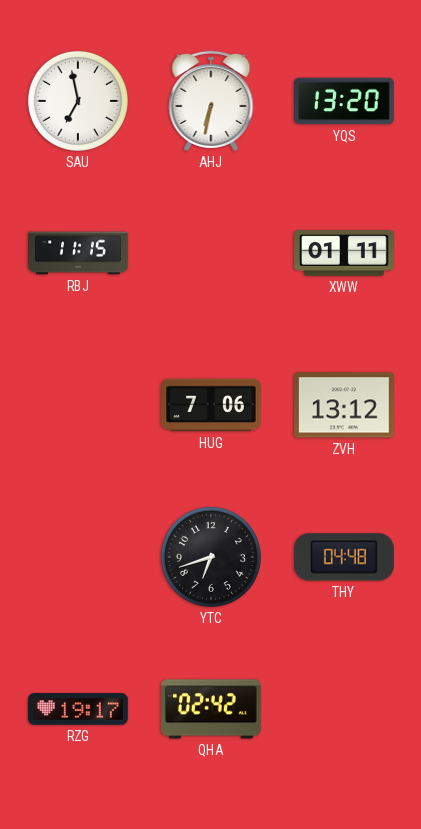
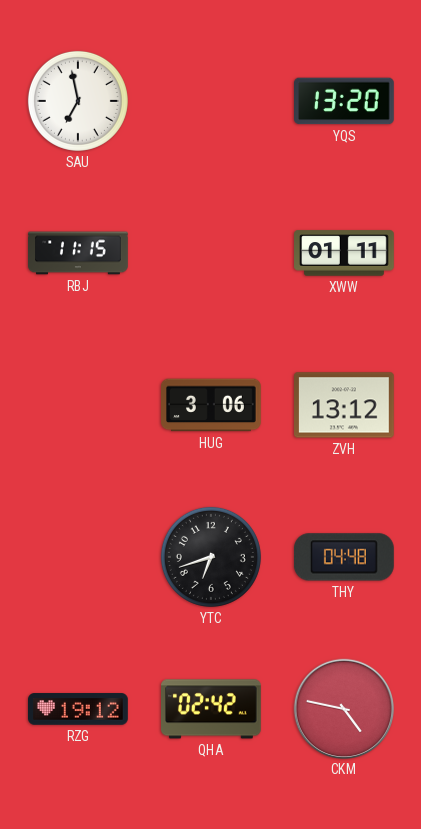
AHJ: 6:32 -> none
HUG: 7:06 -> 3:06
RZG: 19:17 -> 19:12
CKM: none -> 4:47
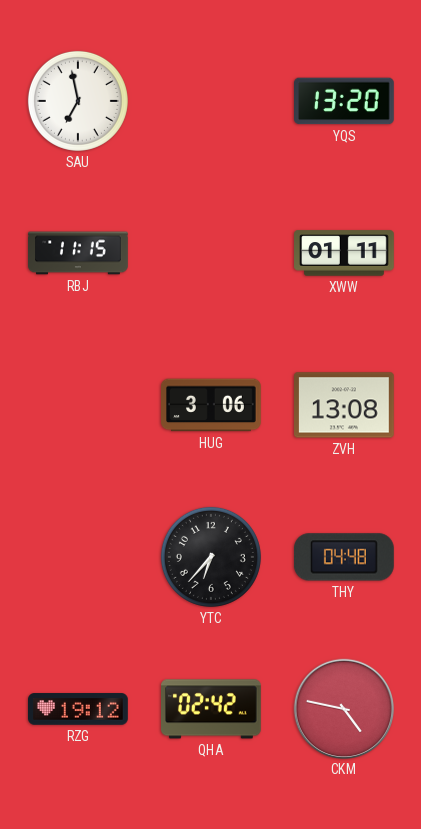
ZVH: 13:12 -> 13:08
YTC: 6:42 -> 6:37
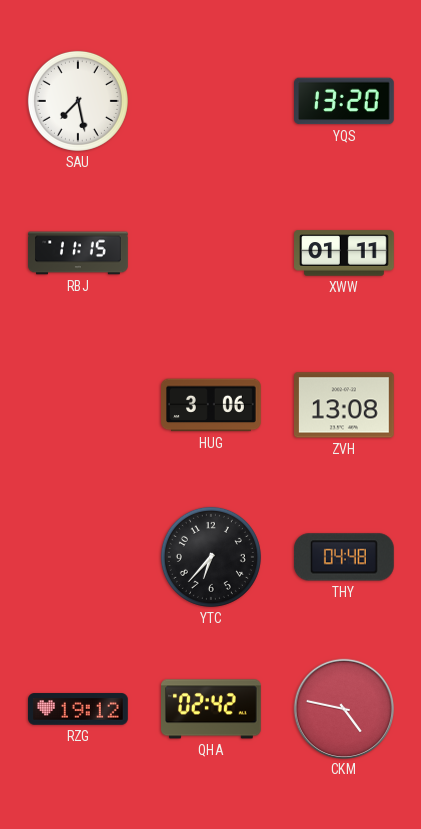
SAU: 6:58 -> 7:28
